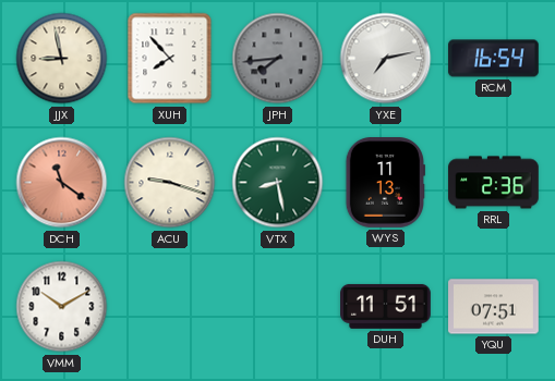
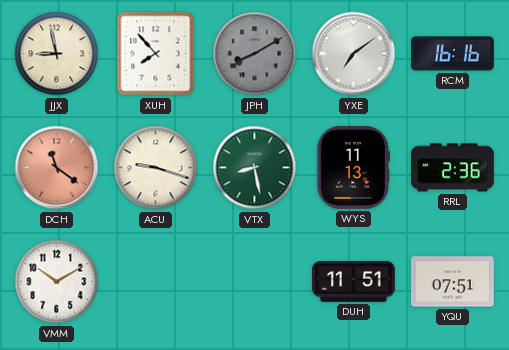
JPH: 7:44 -> 8:10
YXE: 7:13 -> 7:09
RCM: 16:54 -> 16:16
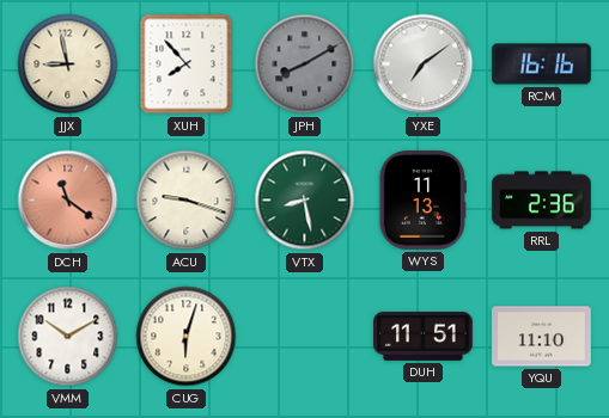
CUG: none -> 6:03
YQU: 07:51 -> 11:10
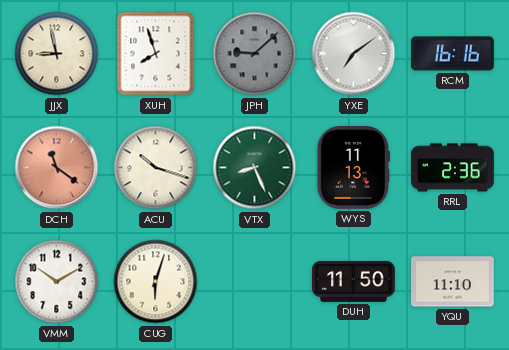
XUH: 7:53 -> 7:57
JPH: 8:10 -> 9:08
ACU: 9:18 -> 10:18
VTX: 8:28 -> 8:26
DUH: 11:51 -> 11:50
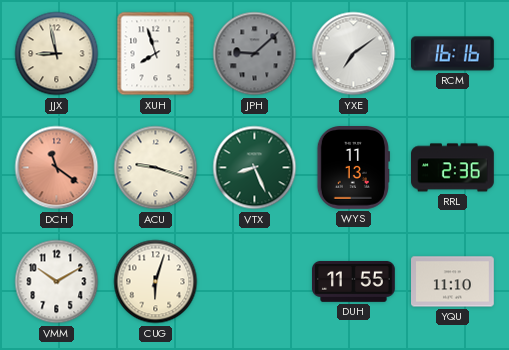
ACU: 10:18 -> 9:18
DUH: 11:50 -> 11:55
